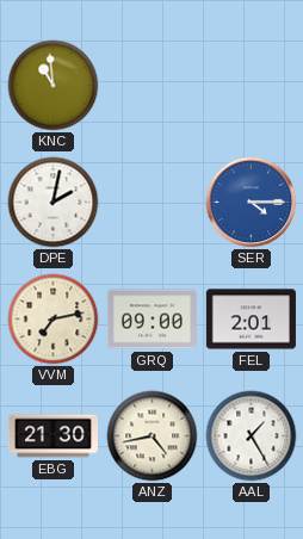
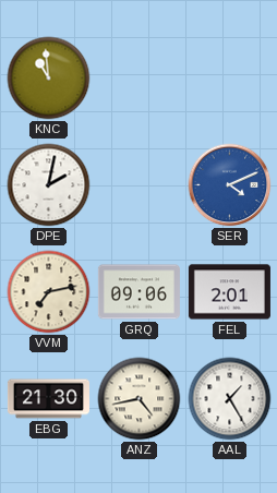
SER: 4:15 -> 4:11
GRQ: 09:00 -> 09:06
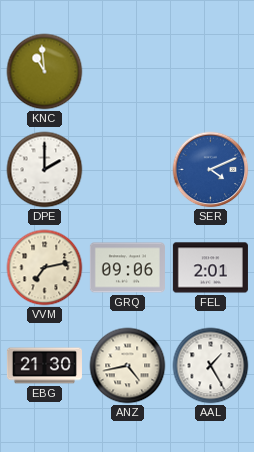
DPE: 2:02 -> 2:00
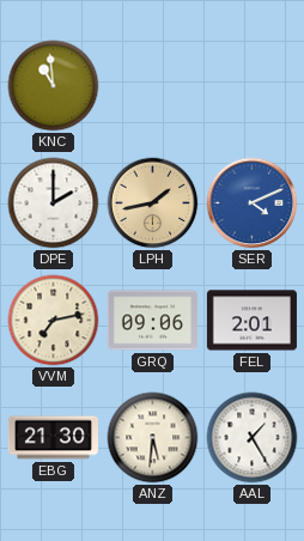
LPH: none -> 1:43
ANZ: 4:43 -> 5:31
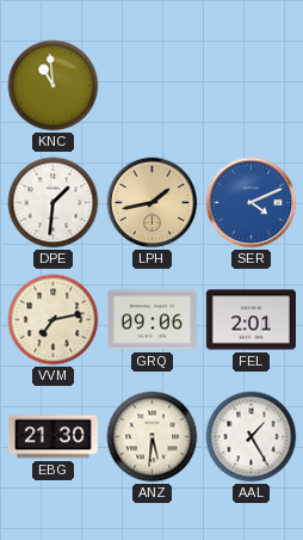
DPE: 2:00 -> 1:31
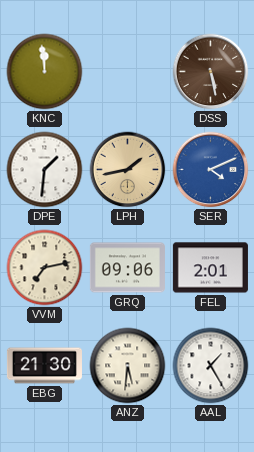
KNC: 10:59 -> 11:59
DSS: none -> 5:28
